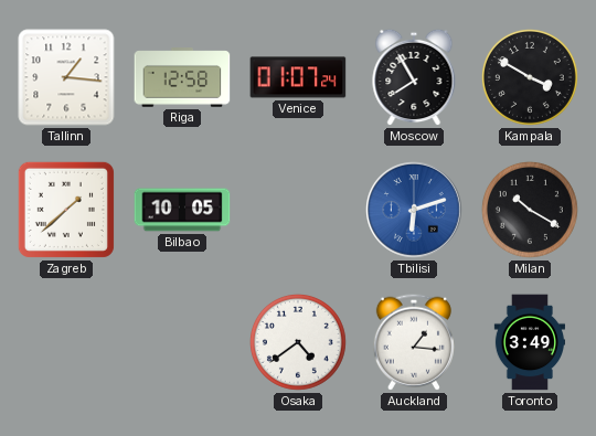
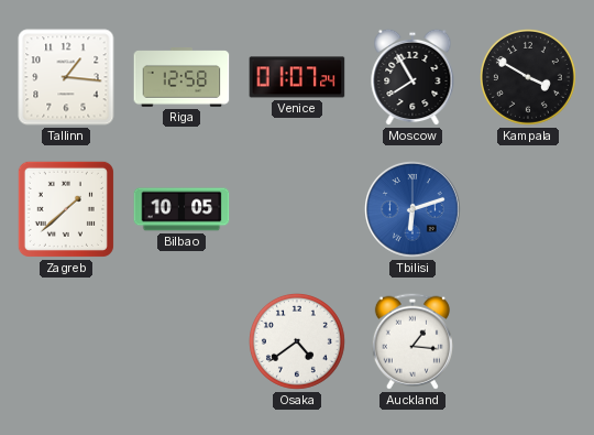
Milan: 10:20 -> none
Toronto: 3:49 -> none
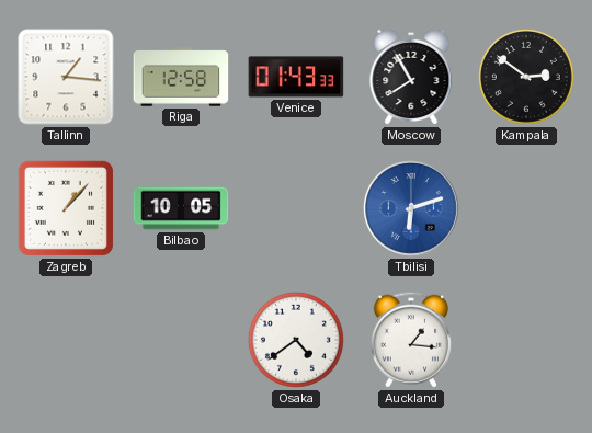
Venice: 01:07 -> 01:43
Kampala: 3:50 -> 2:51
Zagreb: 1:38 -> 1:07
